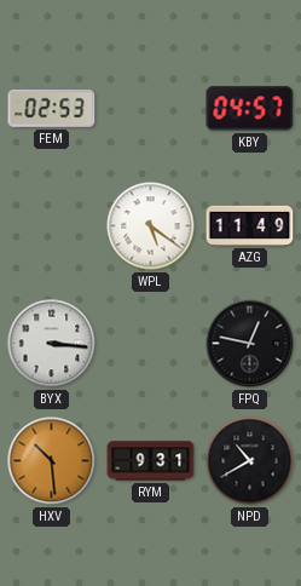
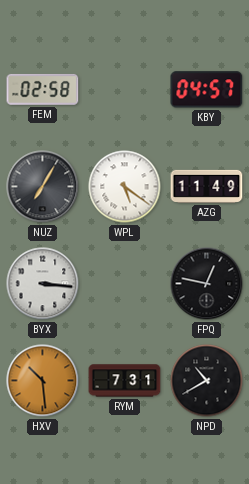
FEM: 02:53 -> 02:58
NUZ: none -> 7:05
RYM: 9:31 -> 7:31
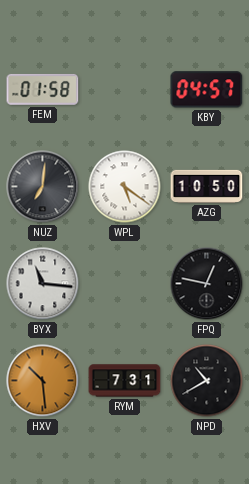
FEM: 02:58 -> 01:58
NUZ: 7:05 -> 7:01
AZG: 11:49 -> 10:50
BYX: 3:16 -> 11:16
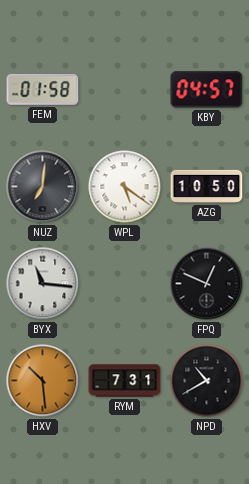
FPQ: 12:47 -> 12:49
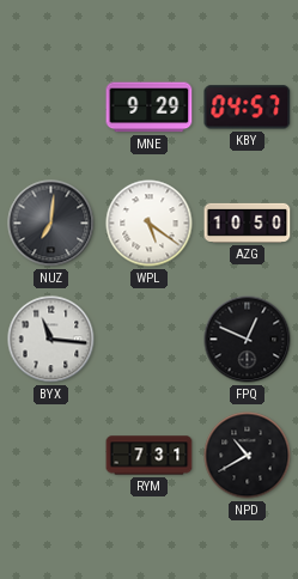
FEM: 01:58 -> none
MNE: none -> 9:29
HXV: 10:29 -> none
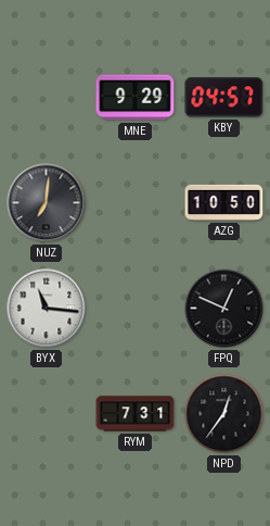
WPL: 5:21 -> none
NPD: 10:40 -> 12:36
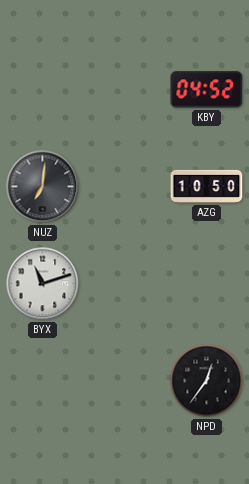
MNE: 9:29 -> none
KBY: 04:57 -> 04:52
BYX: 11:16 -> 11:12
FPQ: 12:49 -> none
RYM: 7:31 -> none
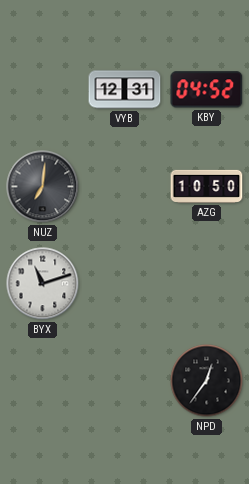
VYB: none -> 12:31
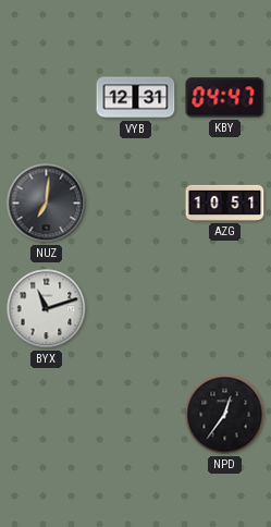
KBY: 04:52 -> 04:47
AZG: 10:50 -> 10:51
